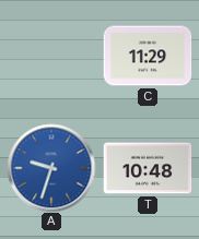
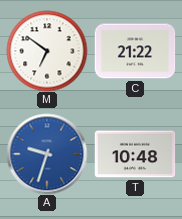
M: none -> 6:51
C: 11:29 -> 21:22
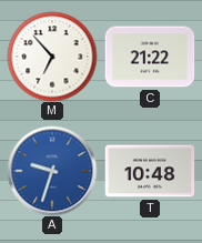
M: 6:51 -> 6:53
